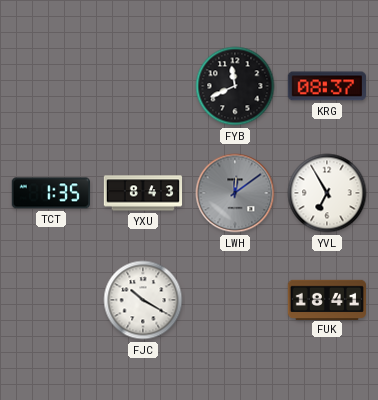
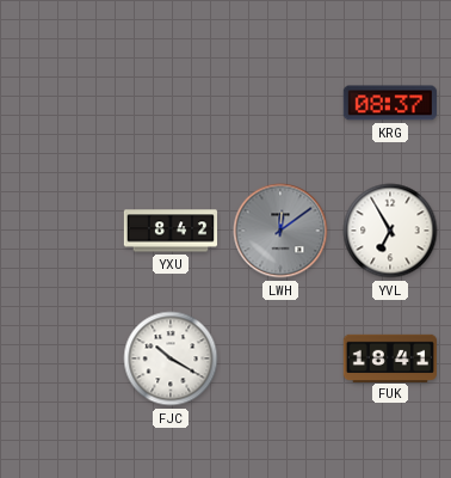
FYB: 11:41 -> none
TCT: 1:35 -> none
YXU: 8:43 -> 8:42
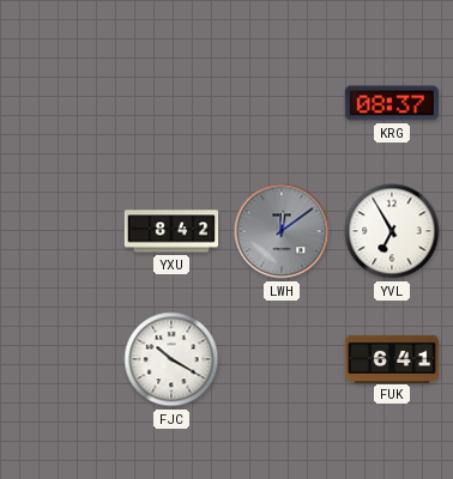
FUK: 18:41 -> 6:41
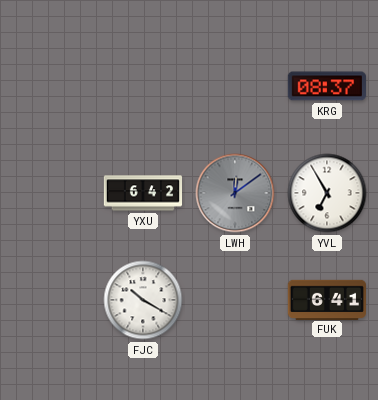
YXU: 8:42 -> 6:42
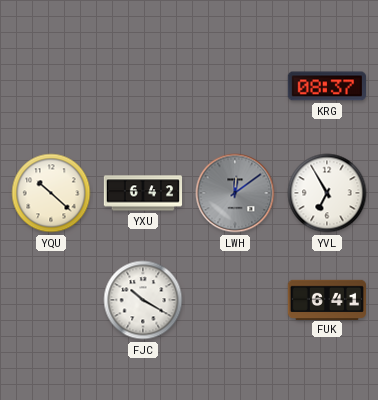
YQU: none -> 10:22
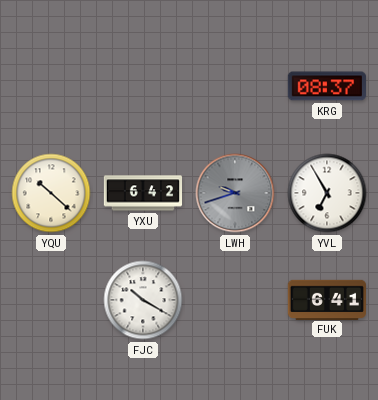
LWH: 12:09 -> 9:42
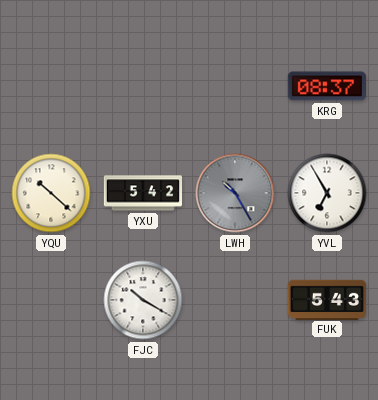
YXU: 6:42 -> 5:42
LWH: 9:42 -> 10:25
FUK: 6:41 -> 5:43
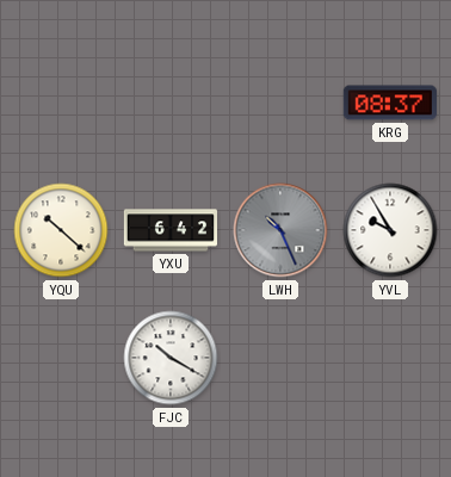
YXU: 5:42 -> 6:42
LWH: 10:25 -> 10:26
YVL: 6:55 -> 9:55
FUK: 5:43 -> none
